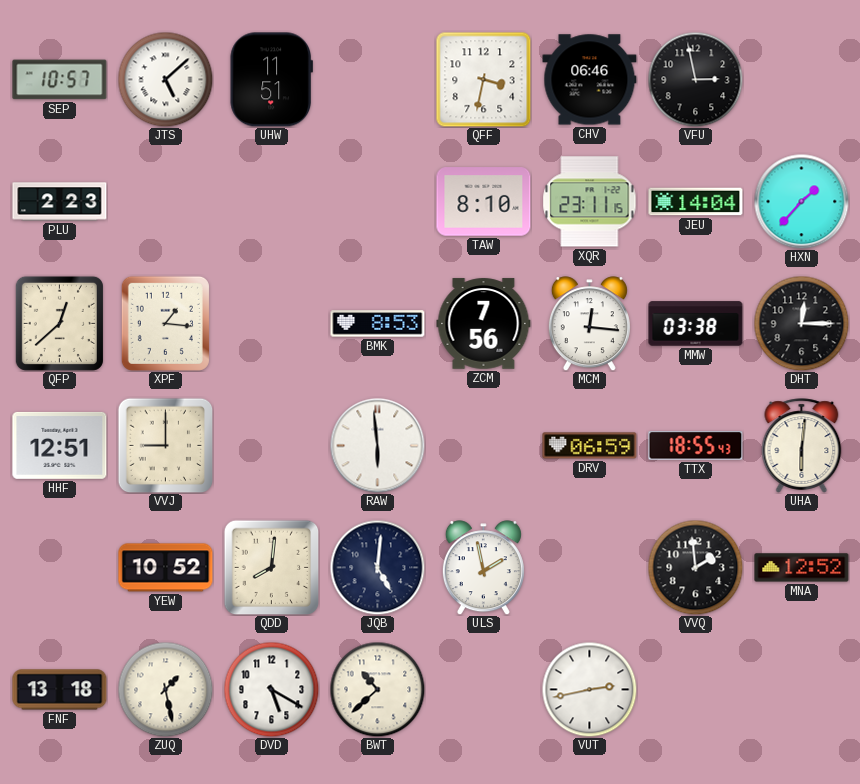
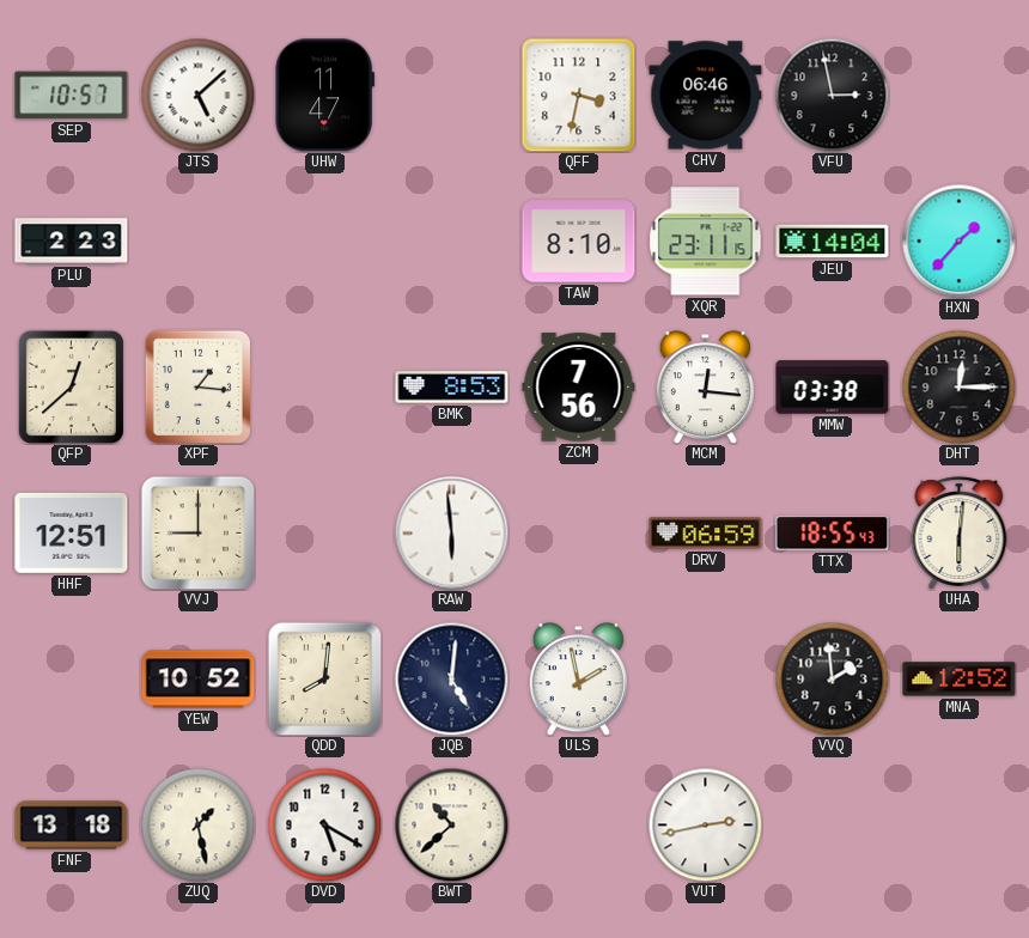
UHW: 11:51 -> 11:47
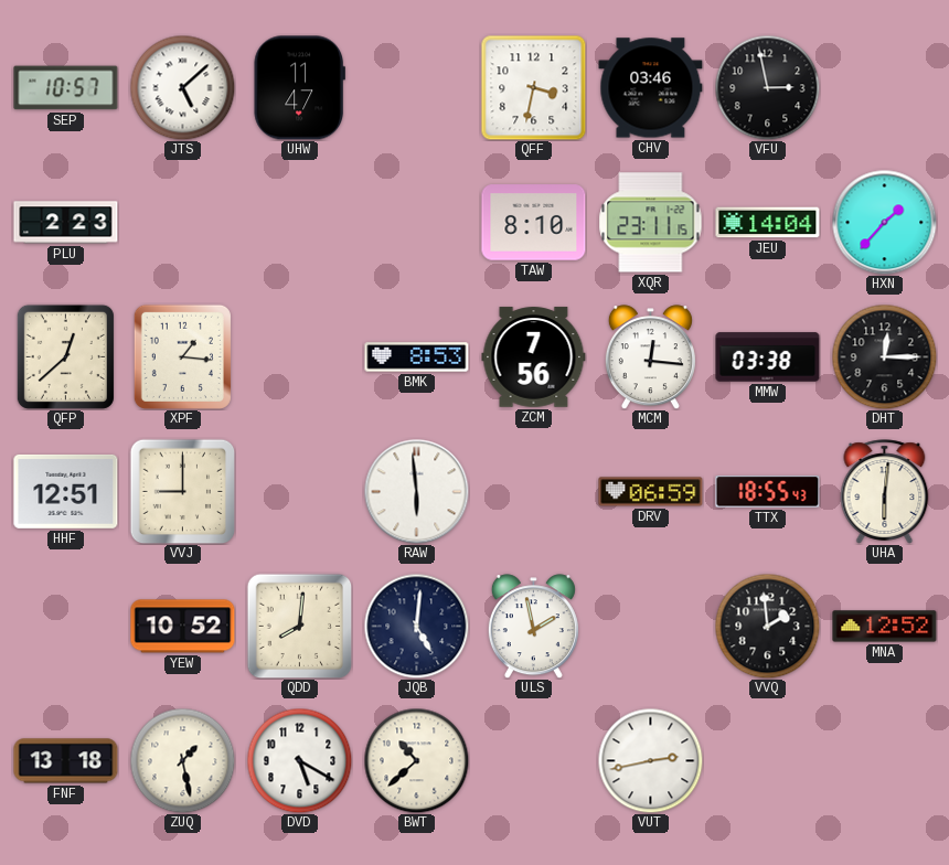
CHV: 06:46 -> 03:46
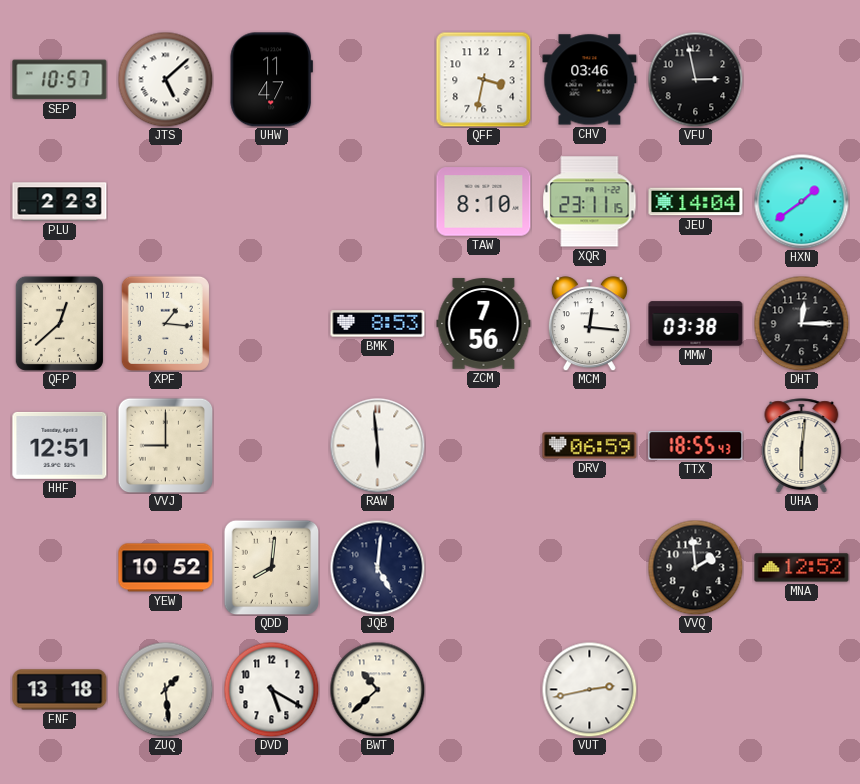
HXN: 1:37 -> 1:39
ULS: 1:58 -> none
ZUQ: 1:28 -> 1:29
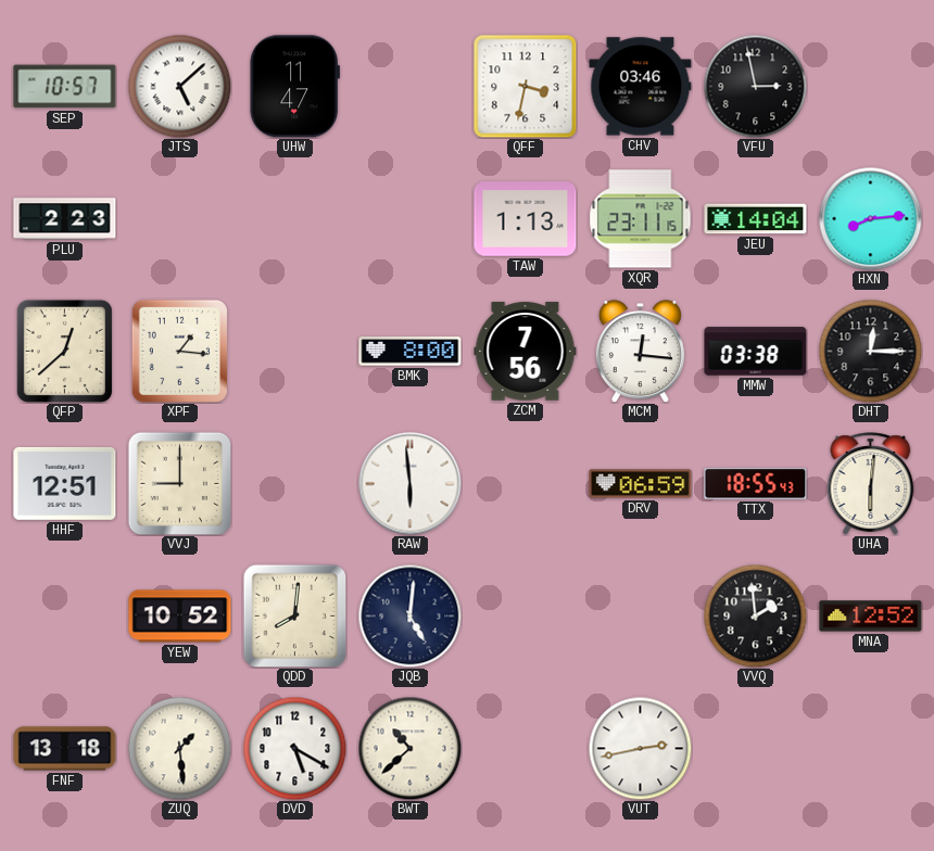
TAW: 8:10 -> 1:13
HXN: 1:39 -> 8:14
BMK: 8:53 -> 8:00
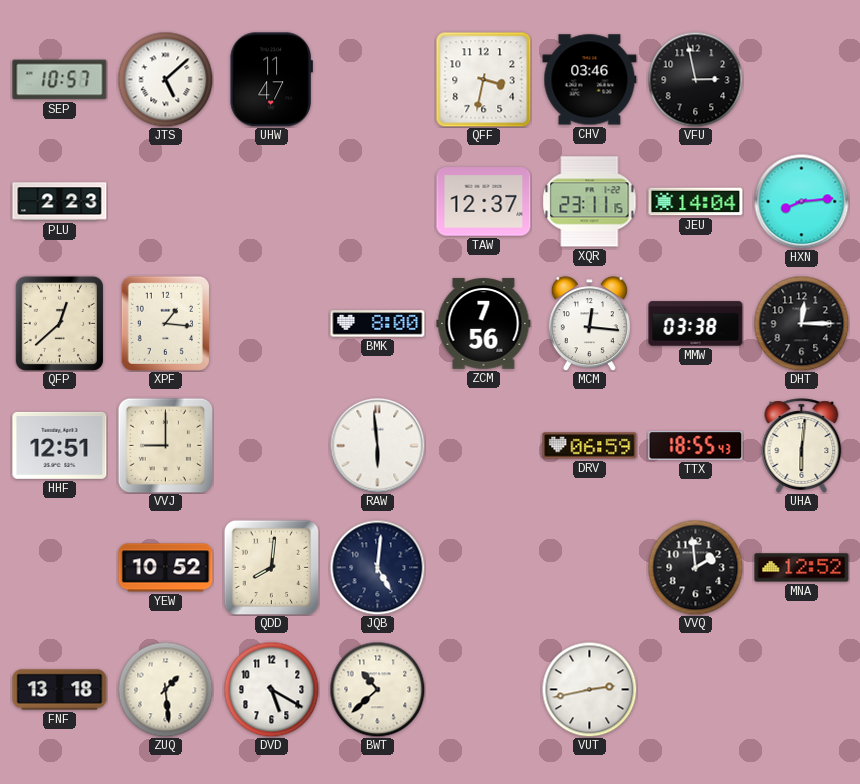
TAW: 1:13 -> 12:37
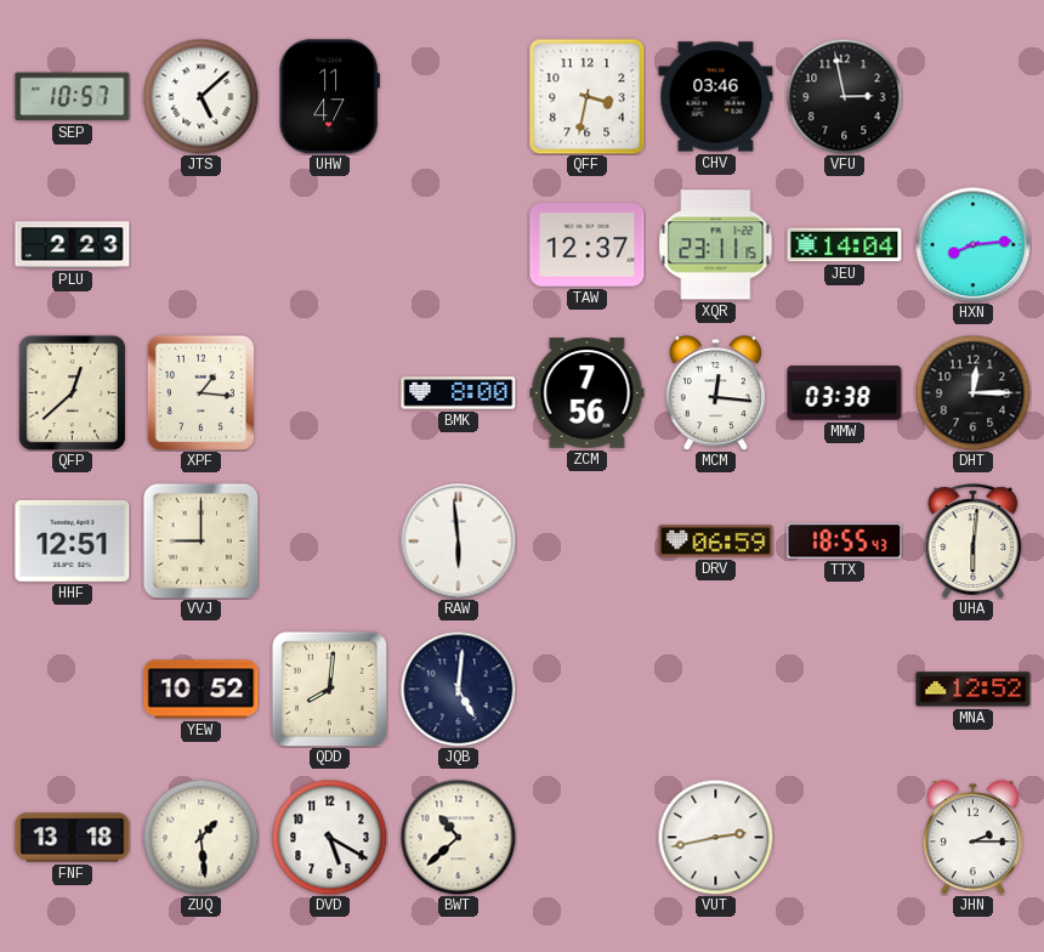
VVQ: 1:59 -> none
JHN: none -> 2:15
